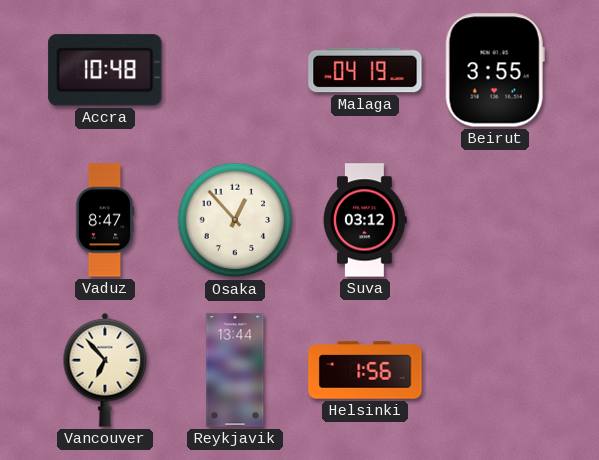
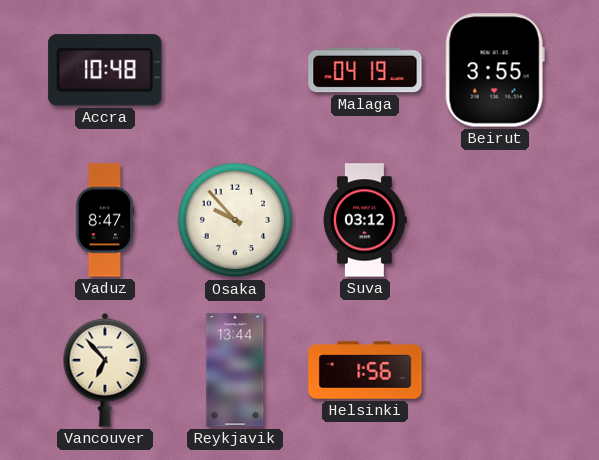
Osaka: 12:53 -> 9:53
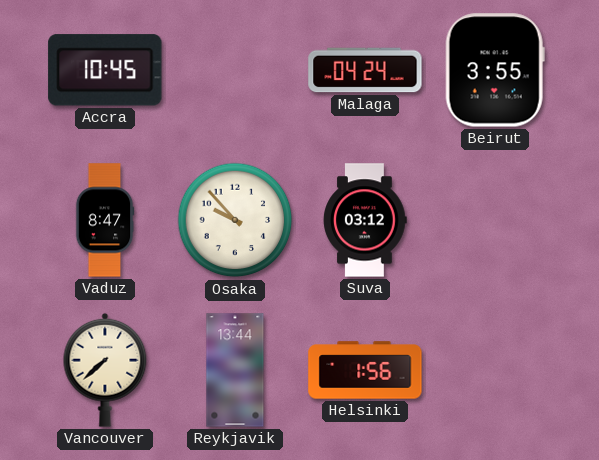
Accra: 10:48 -> 10:45
Malaga: 04:19 -> 04:24
Vancouver: 6:53 -> 7:38
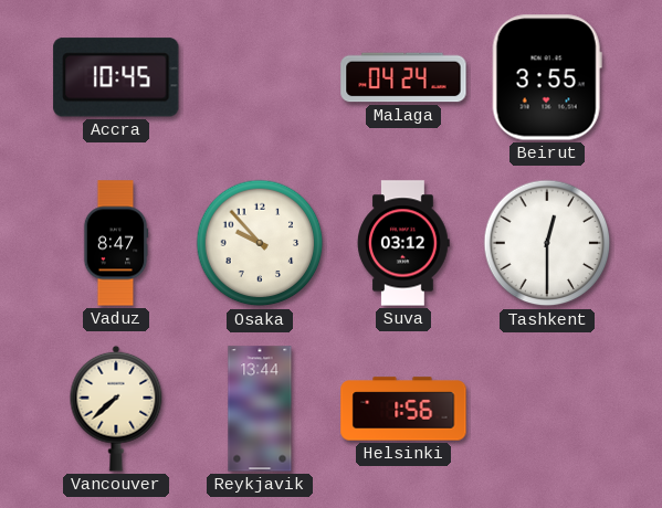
Tashkent: none -> 12:30
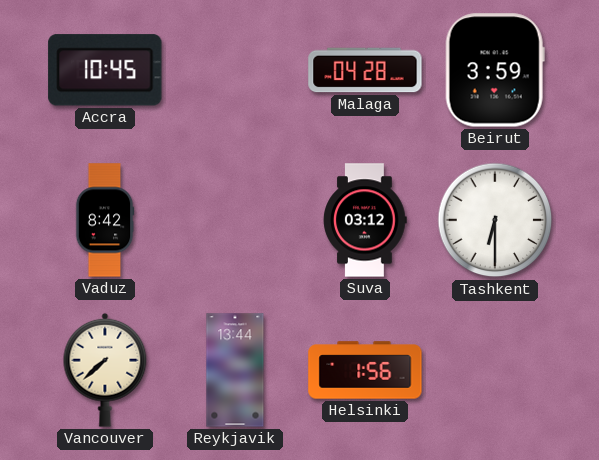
Malaga: 04:24 -> 04:28
Beirut: 3:55 -> 3:59
Vaduz: 8:47 -> 8:42
Osaka: 9:53 -> none
Tashkent: 12:30 -> 6:30
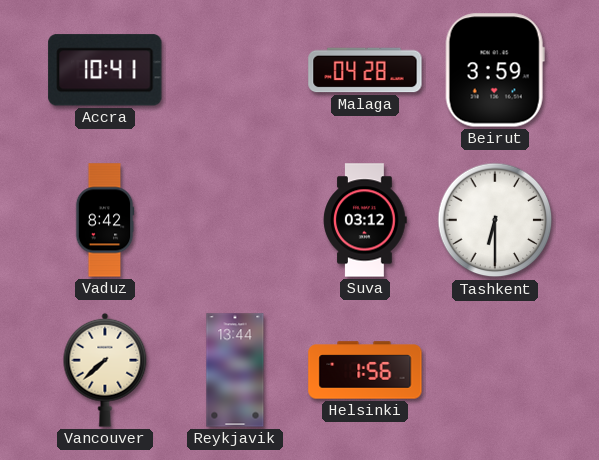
Accra: 10:45 -> 10:41
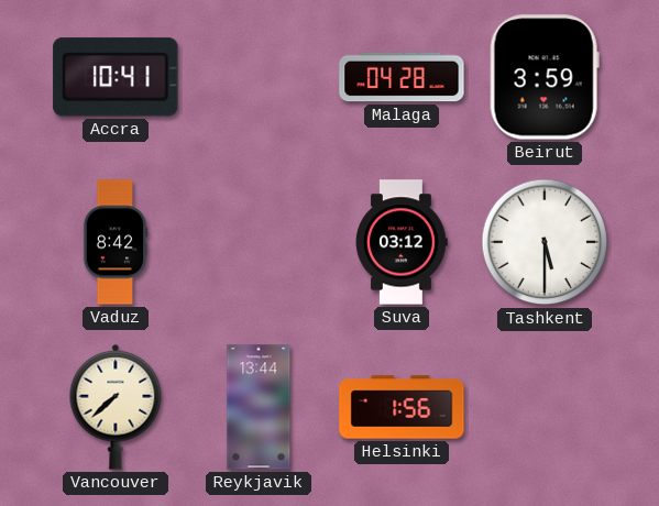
Tashkent: 6:30 -> 5:30
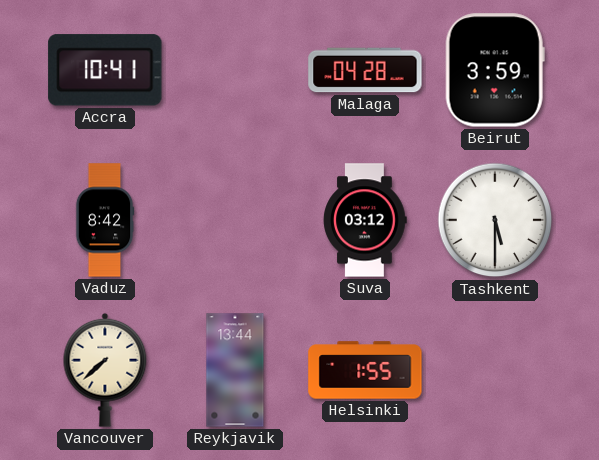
Helsinki: 1:56 -> 1:55
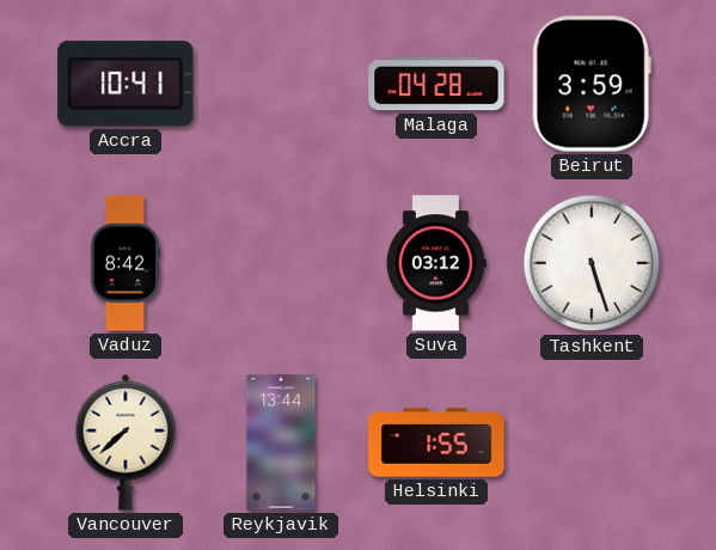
Tashkent: 5:30 -> 5:27
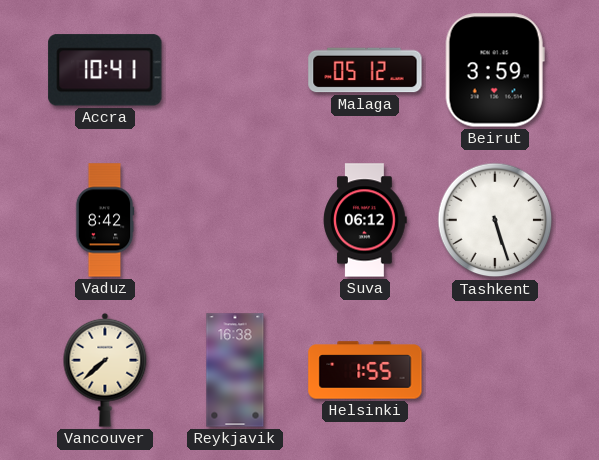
Malaga: 04:28 -> 05:12
Suva: 03:12 -> 06:12
Reykjavik: 13:44 -> 16:38
